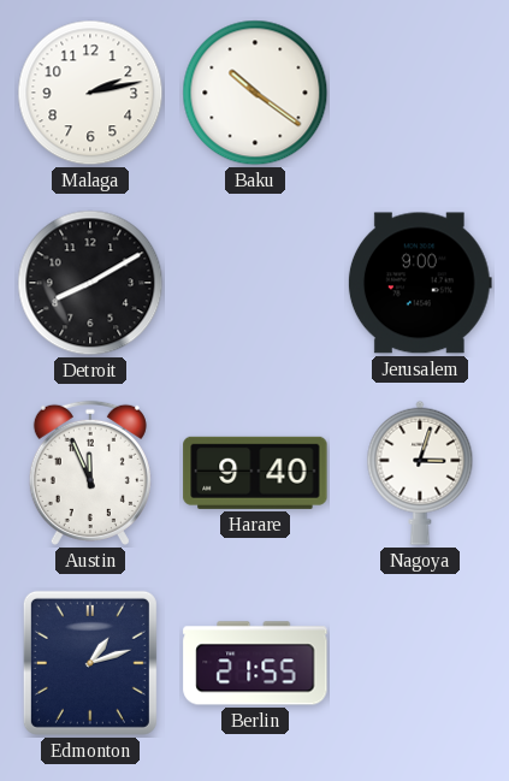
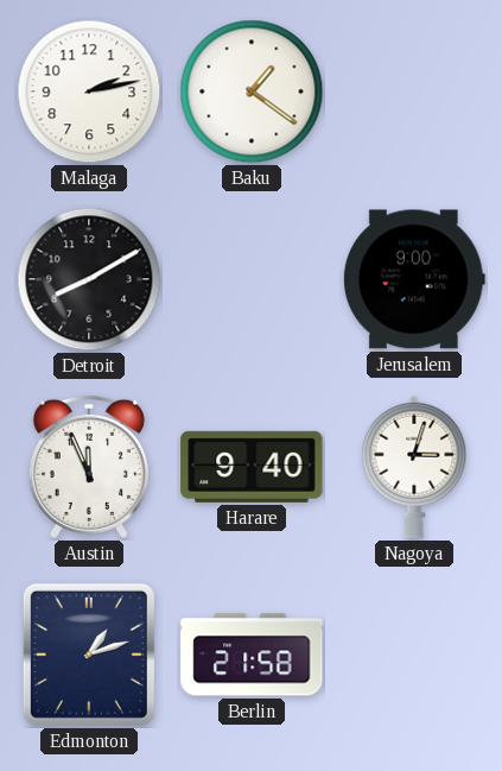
Baku: 10:21 -> 1:21
Berlin: 21:55 -> 21:58
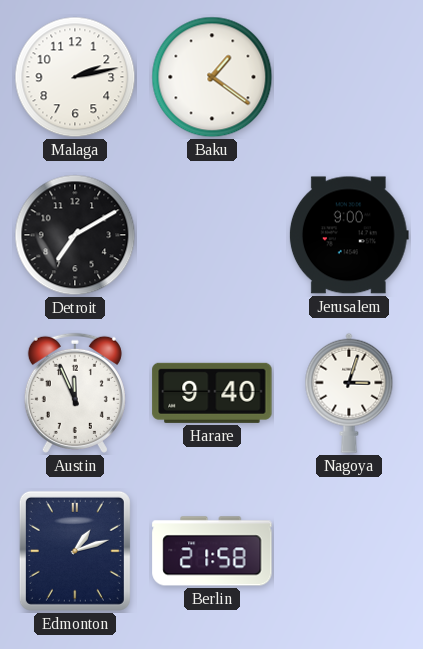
Detroit: 8:10 -> 7:10
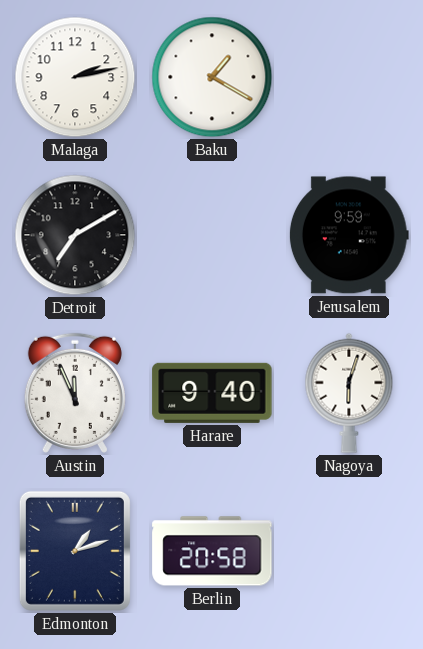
Baku: 1:21 -> 1:20
Jerusalem: 9:00 -> 9:59
Nagoya: 3:03 -> 6:03
Berlin: 21:58 -> 20:58
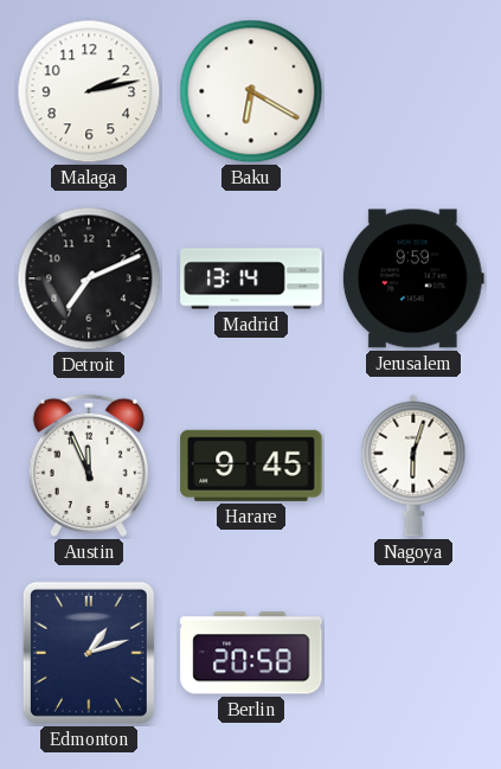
Baku: 1:20 -> 6:20
Detroit: 7:10 -> 7:11
Madrid: none -> 13:14
Harare: 9:40 -> 9:45
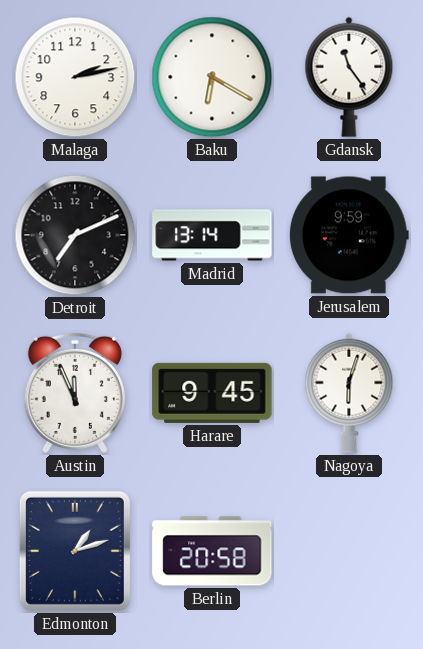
Gdansk: none -> 11:24
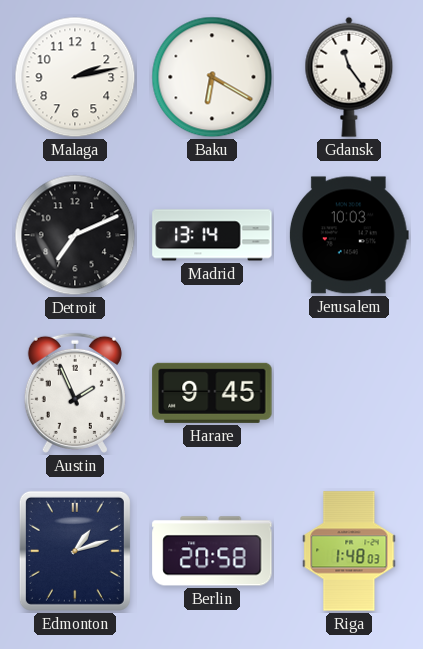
Jerusalem: 9:59 -> 10:03
Austin: 11:56 -> 1:56
Nagoya: 6:03 -> none
Riga: none -> 1:48
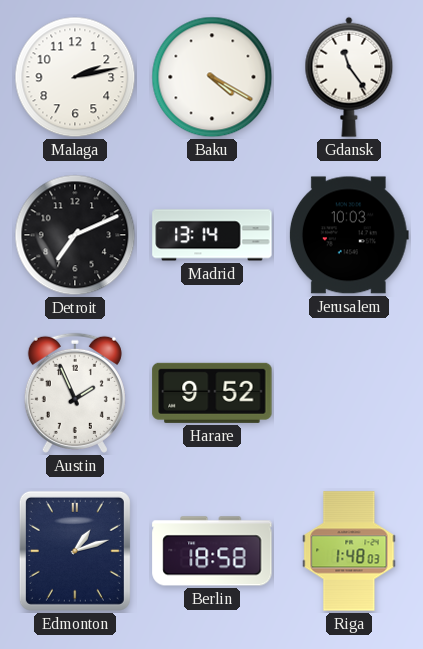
Baku: 6:20 -> 4:20
Harare: 9:45 -> 9:52
Berlin: 20:58 -> 18:58
